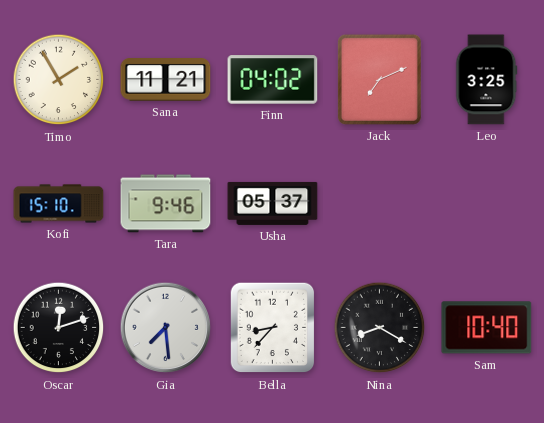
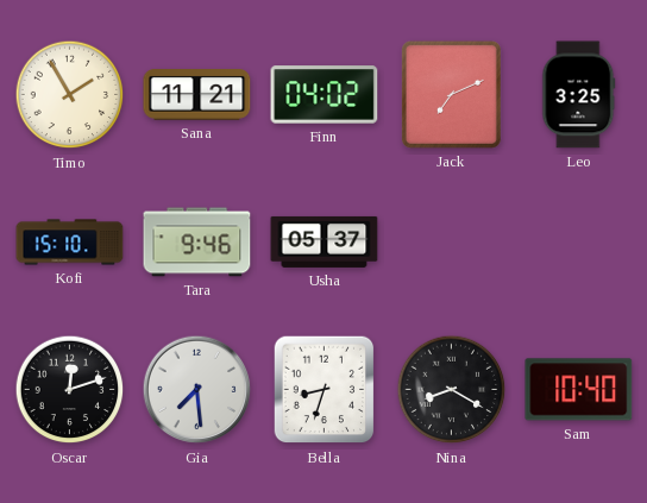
Bella: 8:37 -> 8:33
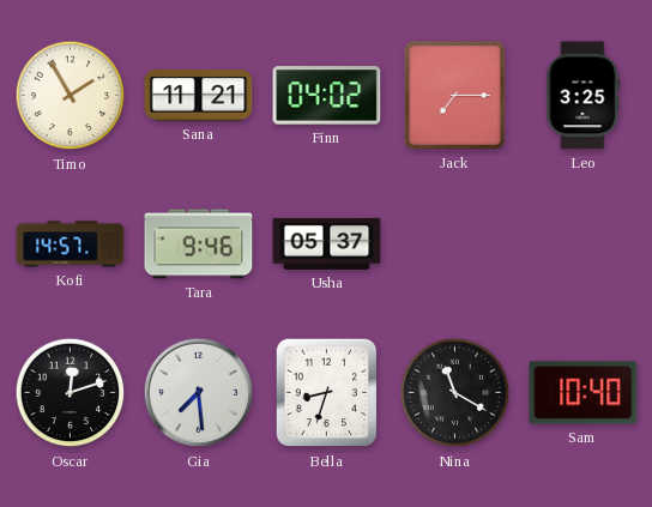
Jack: 7:11 -> 7:15
Kofi: 15:10 -> 14:57
Nina: 8:20 -> 11:20
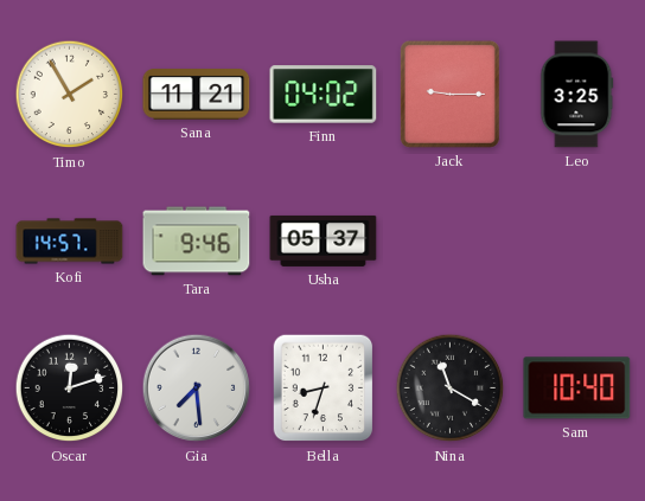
Jack: 7:15 -> 9:15
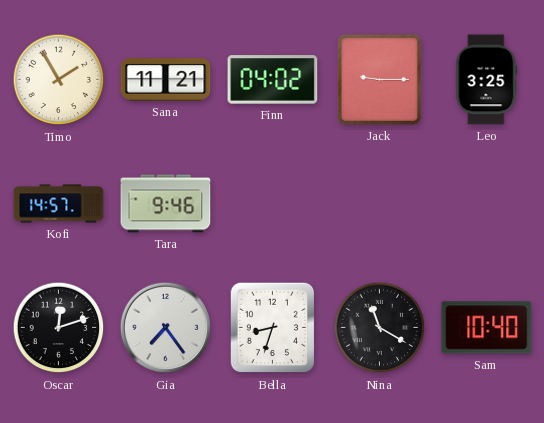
Usha: 05:37 -> none
Gia: 7:29 -> 7:24
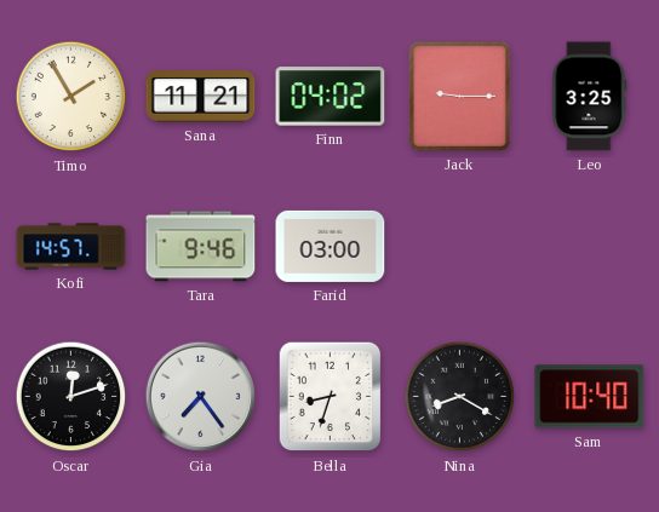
Farid: none -> 03:00
Nina: 11:20 -> 8:20
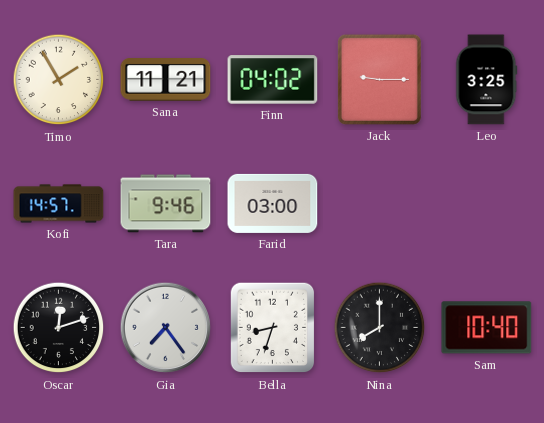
Nina: 8:20 -> 8:00
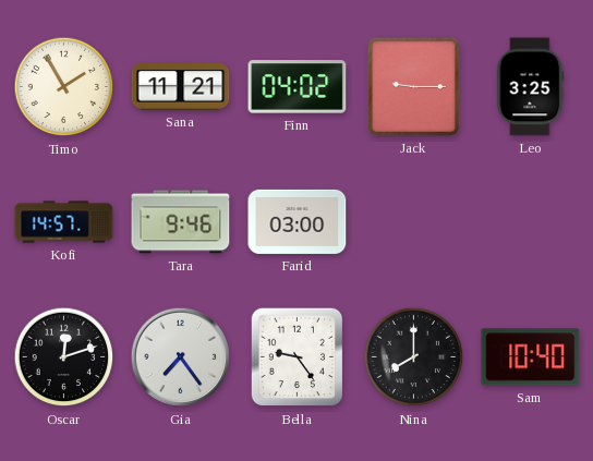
Bella: 8:33 -> 9:24
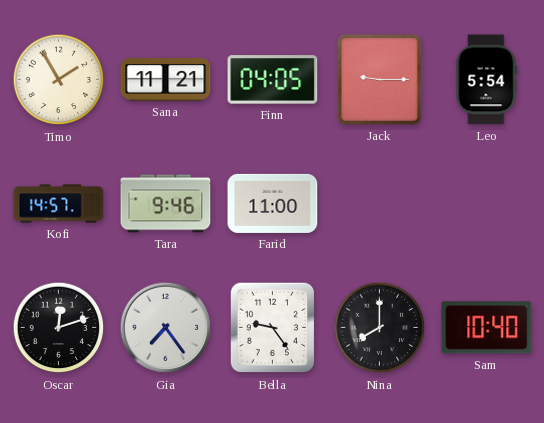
Finn: 04:02 -> 04:05
Leo: 3:25 -> 5:54
Farid: 03:00 -> 11:00
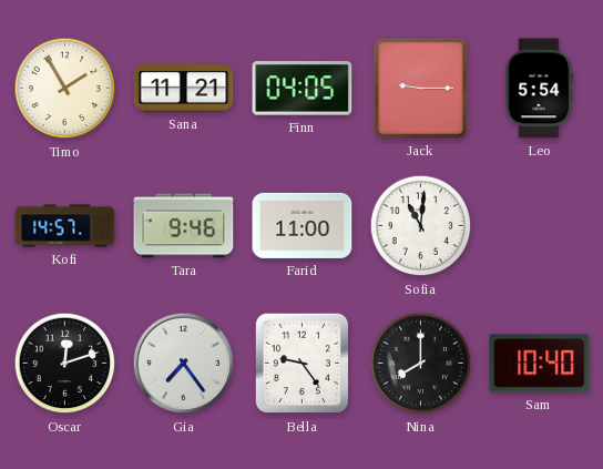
Sofia: none -> 11:01
